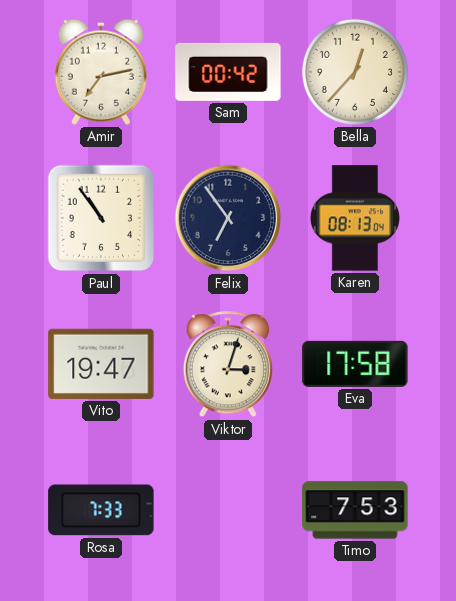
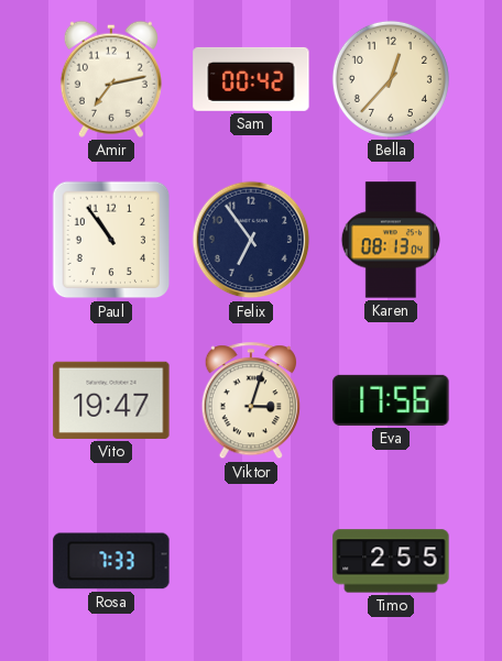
Eva: 17:58 -> 17:56
Timo: 7:53 -> 2:55
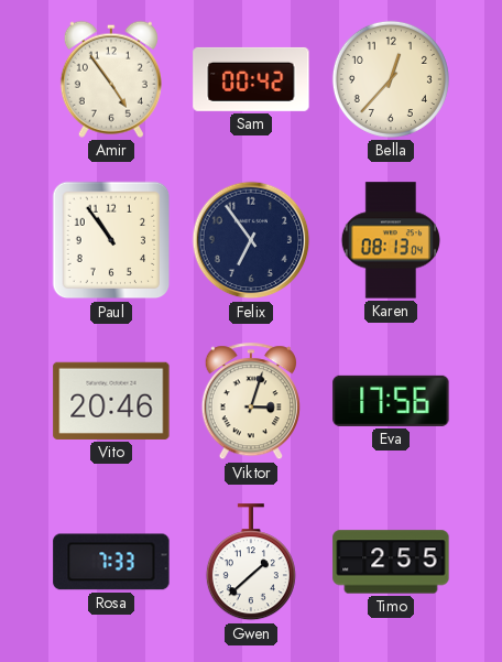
Amir: 7:13 -> 4:54
Vito: 19:47 -> 20:46
Gwen: none -> 1:38
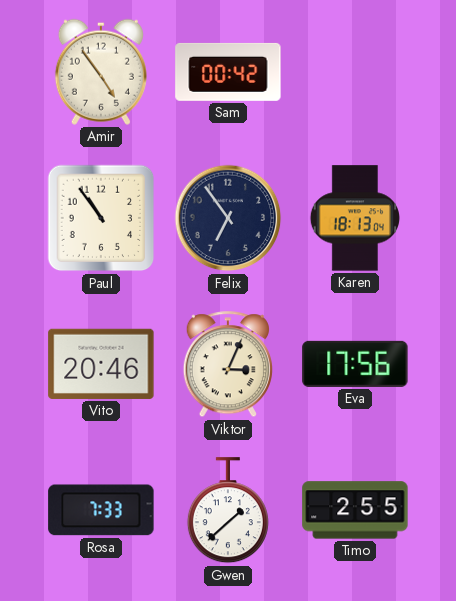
Bella: 12:37 -> none
Karen: 08:13 -> 18:13
Viktor: 3:03 -> 3:04
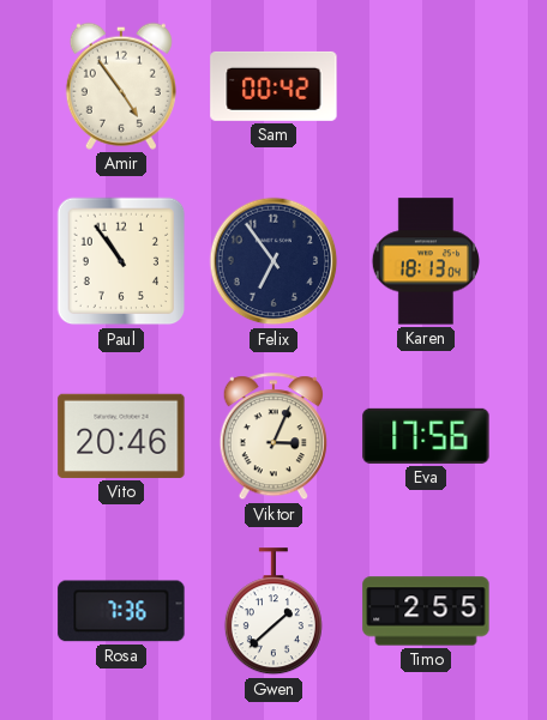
Rosa: 7:33 -> 7:36
